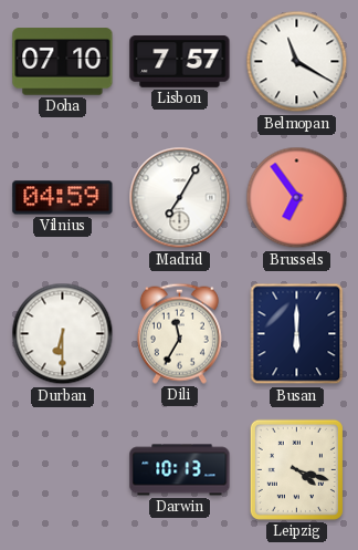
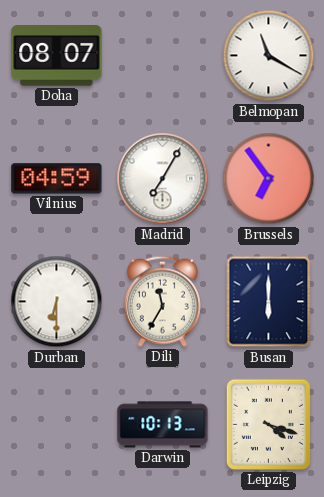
Doha: 07:10 -> 08:07
Lisbon: 7:57 -> none
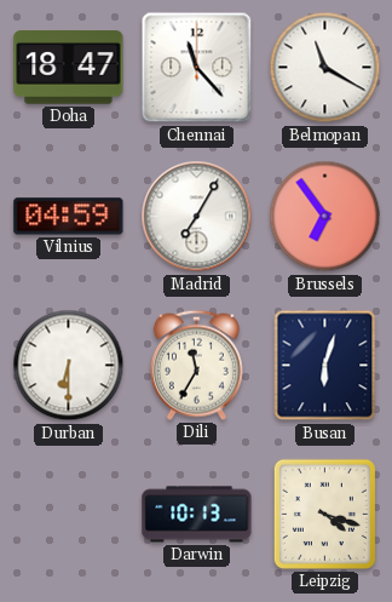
Doha: 08:07 -> 18:47
Chennai: none -> 11:23
Busan: 6:00 -> 6:03
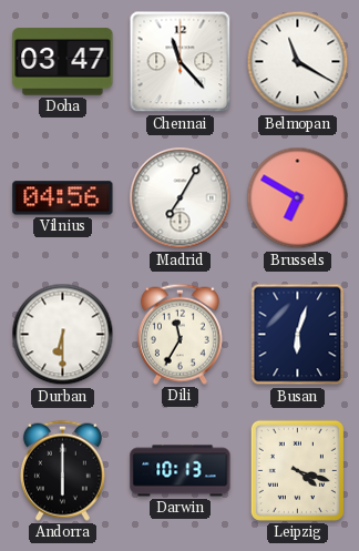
Doha: 18:47 -> 03:47
Vilnius: 04:59 -> 04:56
Brussels: 6:54 -> 6:50
Andorra: none -> 6:00
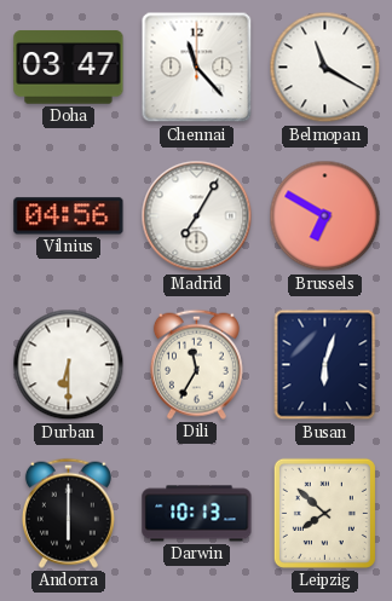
Leipzig: 4:18 -> 7:52
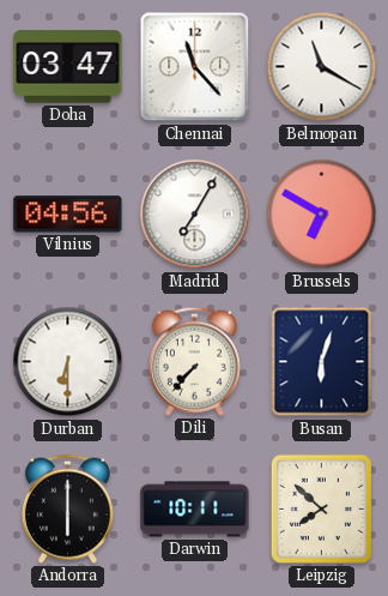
Dili: 11:35 -> 7:37
Darwin: 10:13 -> 10:11
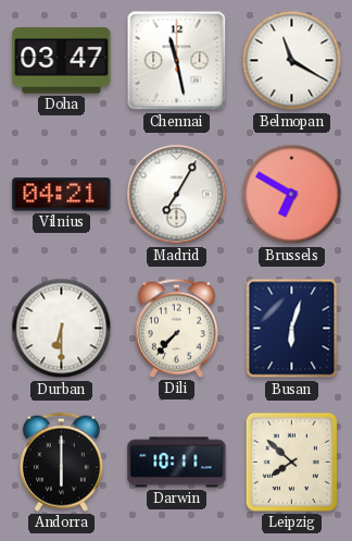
Chennai: 11:23 -> 11:28
Vilnius: 04:56 -> 04:21
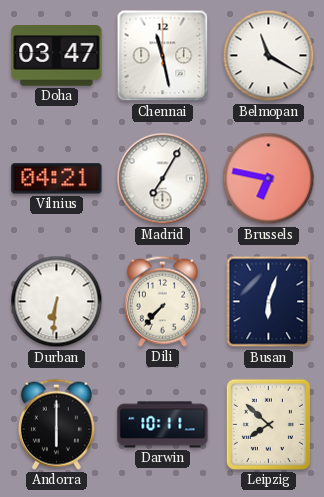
Brussels: 6:50 -> 6:47
Durban: 6:30 -> 6:31
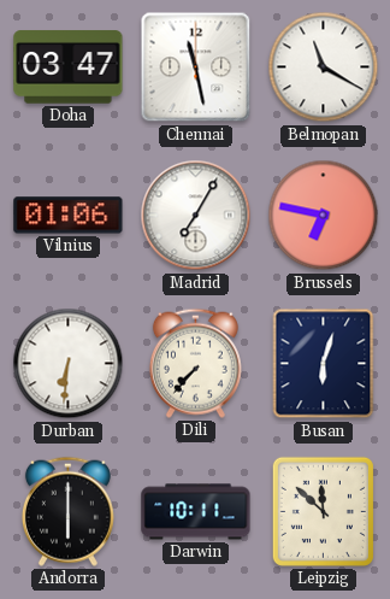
Vilnius: 04:21 -> 01:06
Leipzig: 7:52 -> 11:52
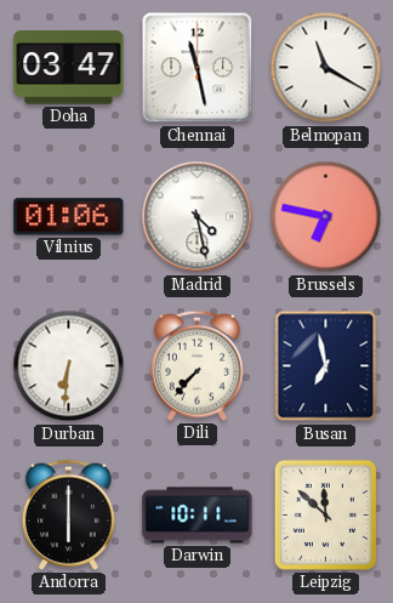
Madrid: 7:05 -> 4:28
Busan: 6:03 -> 6:58
